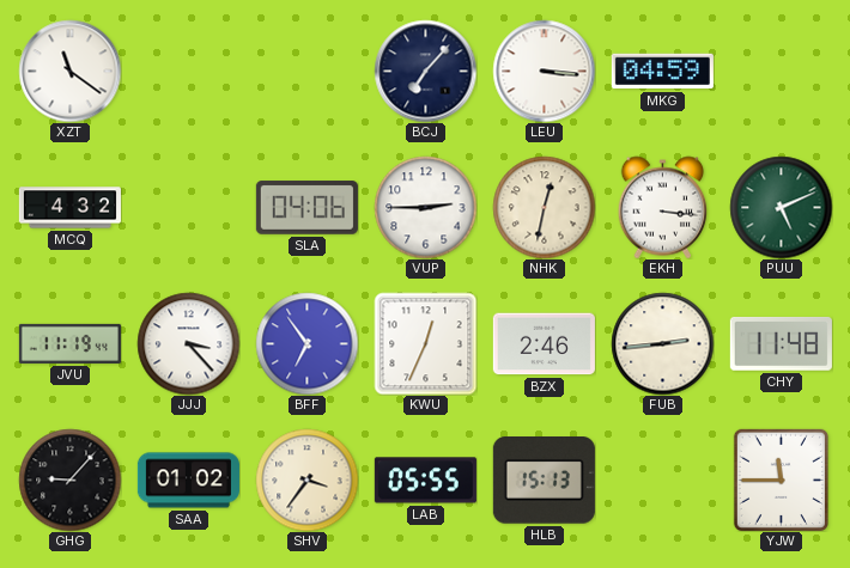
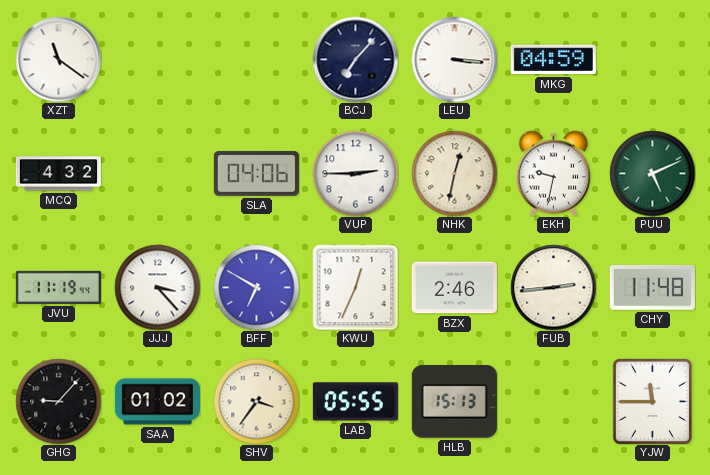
EKH: 3:16 -> 9:32
BFF: 6:54 -> 6:50
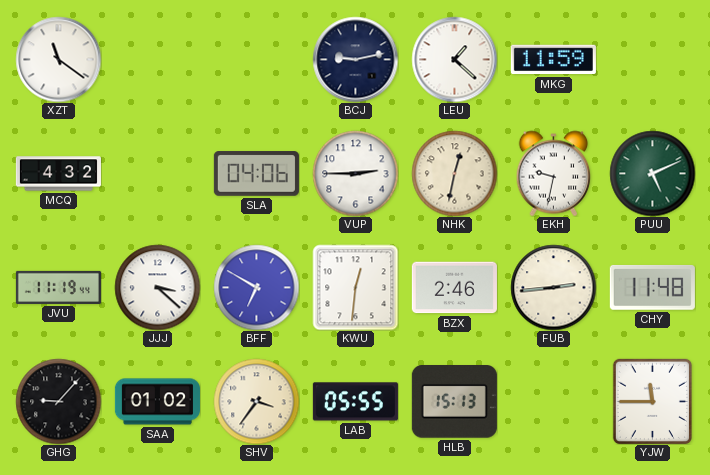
BCJ: 7:07 -> 9:13
LEU: 3:16 -> 1:22
MKG: 04:59 -> 11:59
JJJ: 3:23 -> 3:22
KWU: 12:34 -> 12:31
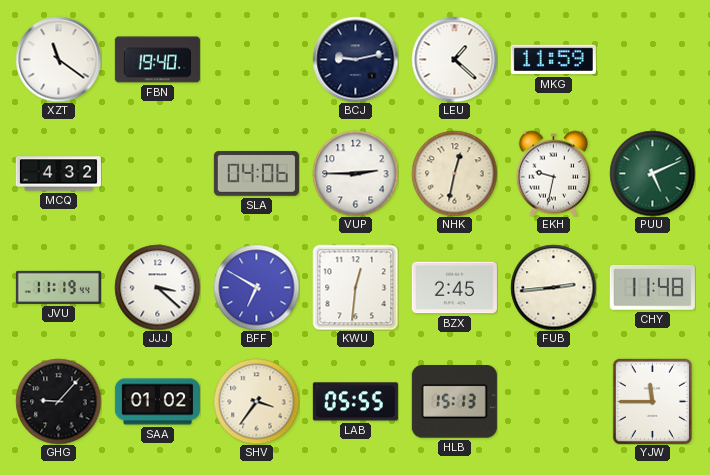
FBN: none -> 19:40
BZX: 2:46 -> 2:45
